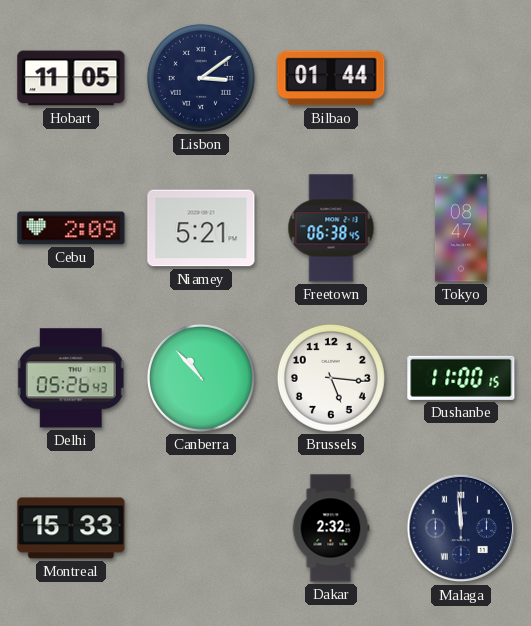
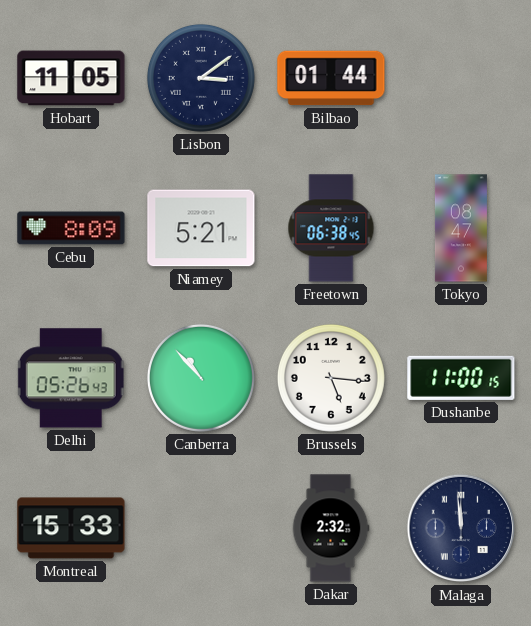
Cebu: 2:09 -> 8:09
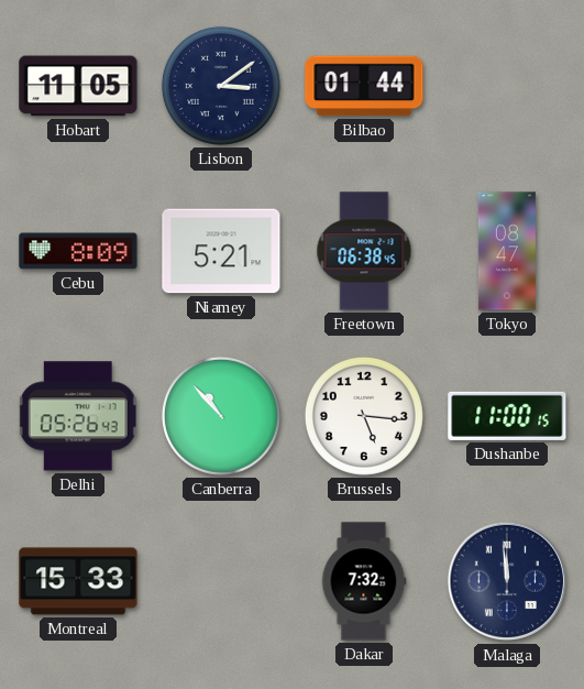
Dakar: 2:32 -> 7:32
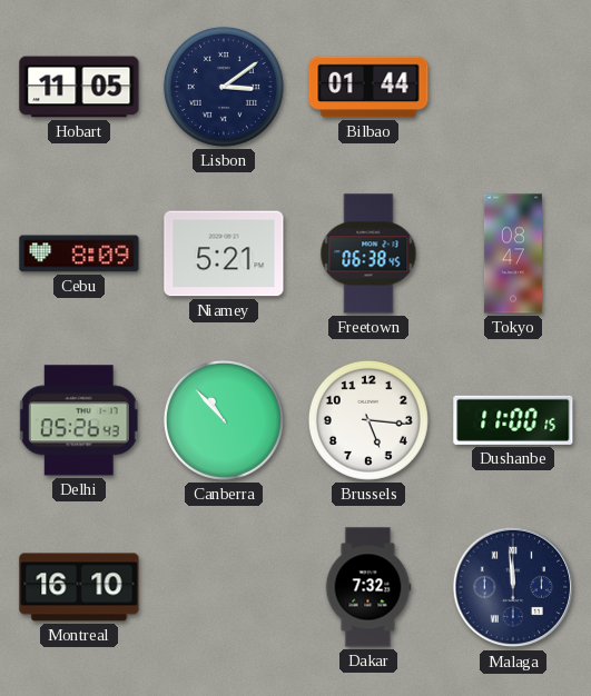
Montreal: 15:33 -> 16:10
